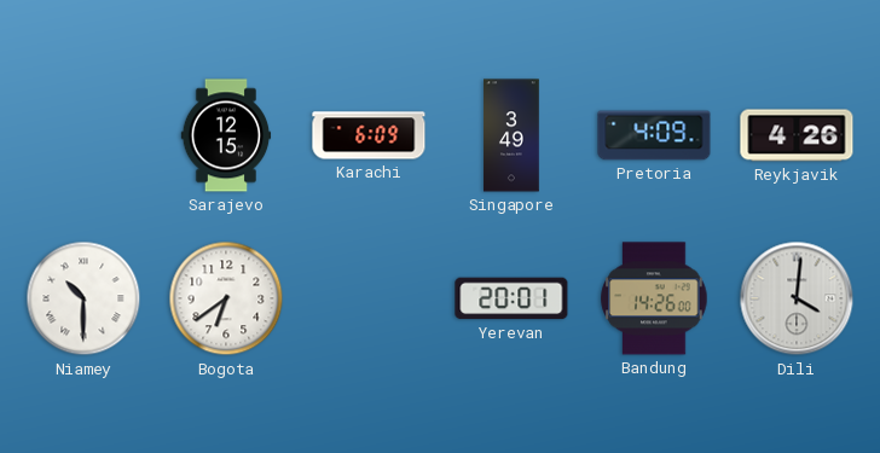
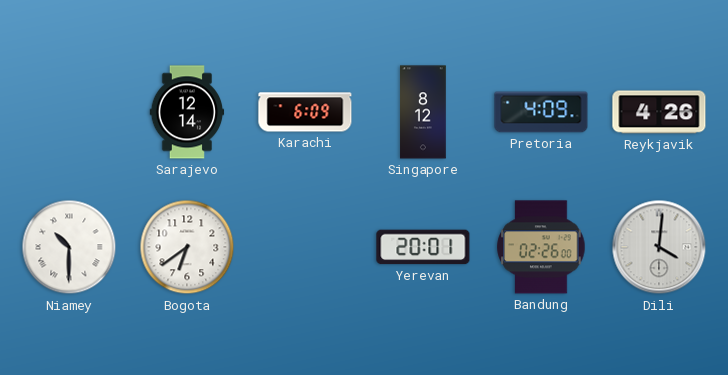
Sarajevo: 12:15 -> 12:14
Singapore: 3:49 -> 8:12
Bandung: 14:26 -> 02:26
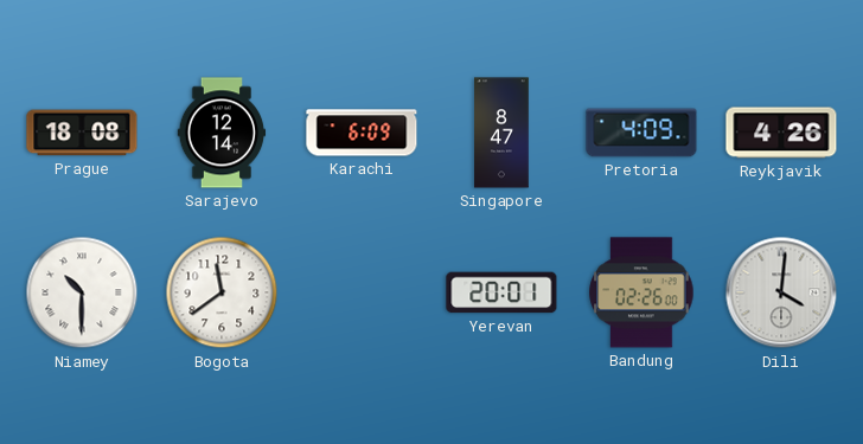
Prague: none -> 18:08
Singapore: 8:12 -> 8:47
Bogota: 6:39 -> 11:39
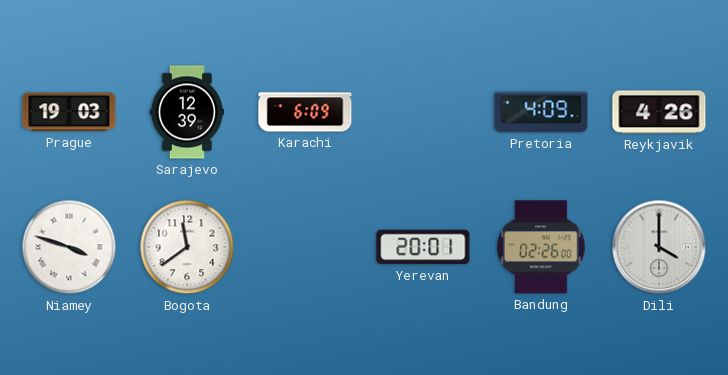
Prague: 18:08 -> 19:03
Sarajevo: 12:14 -> 12:39
Singapore: 8:47 -> none
Niamey: 10:30 -> 3:48
Dili: 4:01 -> 4:00
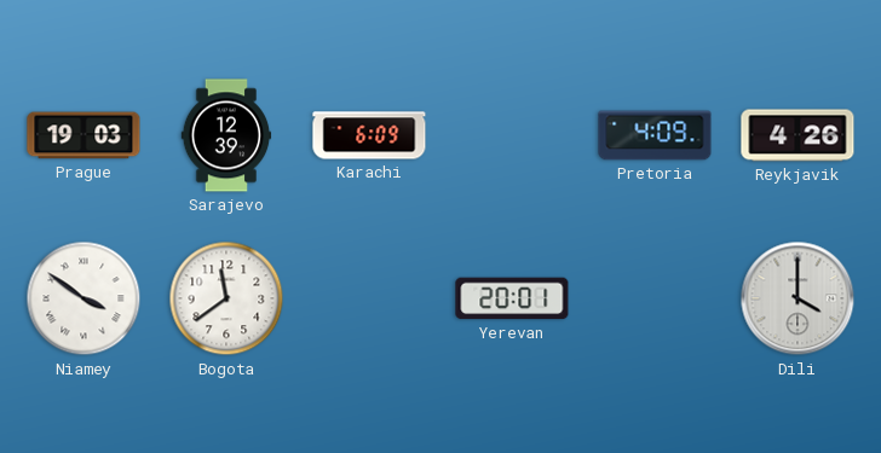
Niamey: 3:48 -> 3:51
Bandung: 02:26 -> none
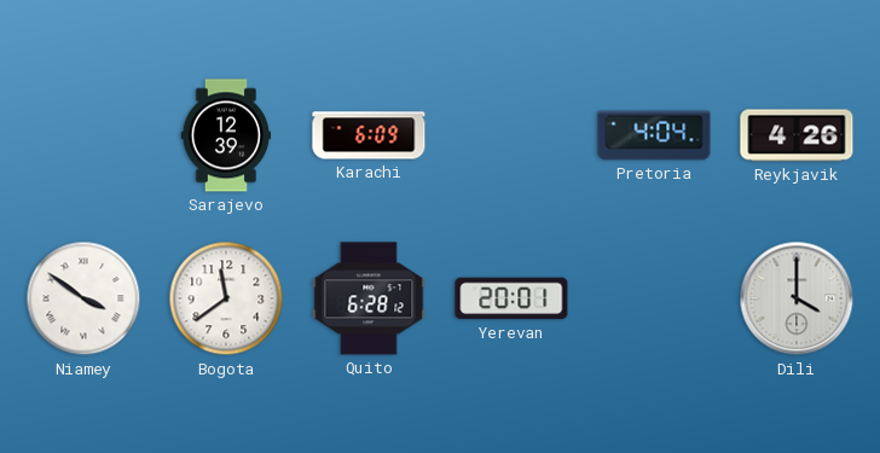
Prague: 19:03 -> none
Pretoria: 4:09 -> 4:04
Quito: none -> 6:28
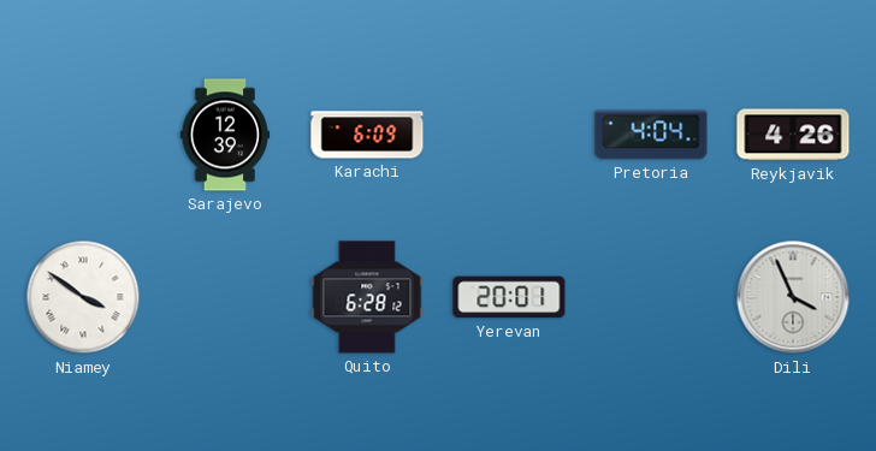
Bogota: 11:39 -> none
Dili: 4:00 -> 3:56
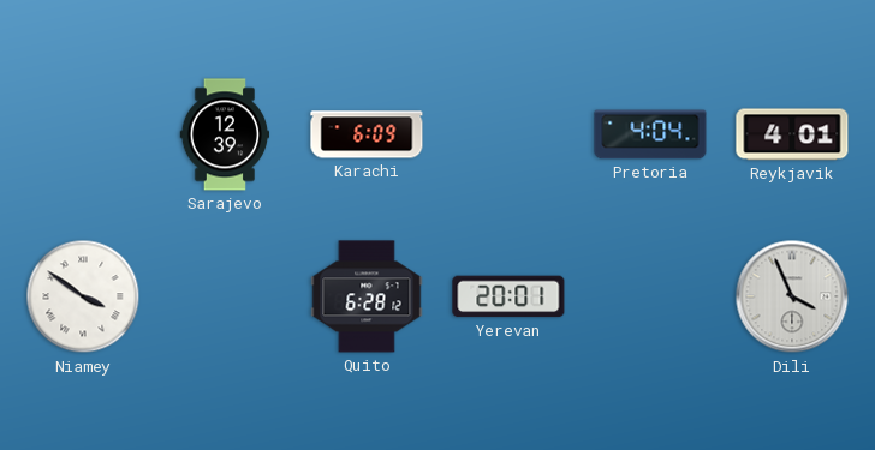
Reykjavik: 4:26 -> 4:01
